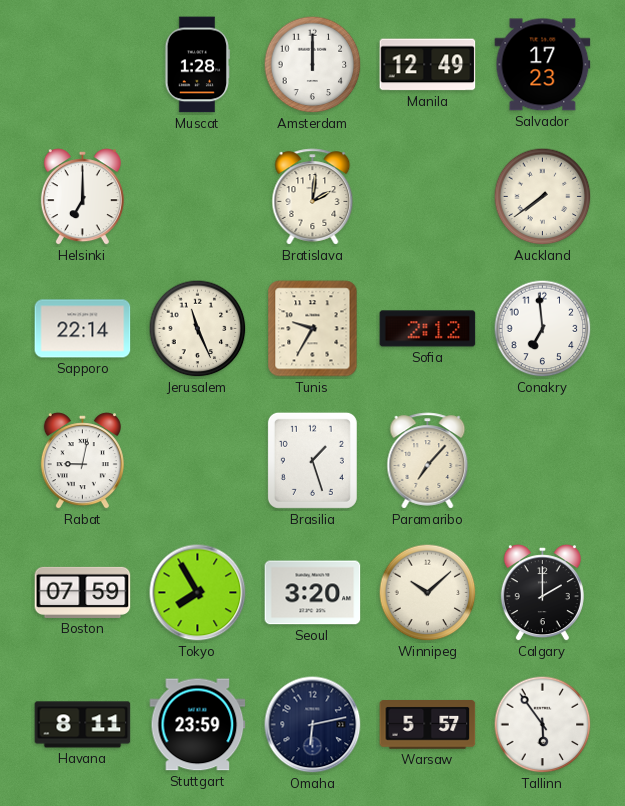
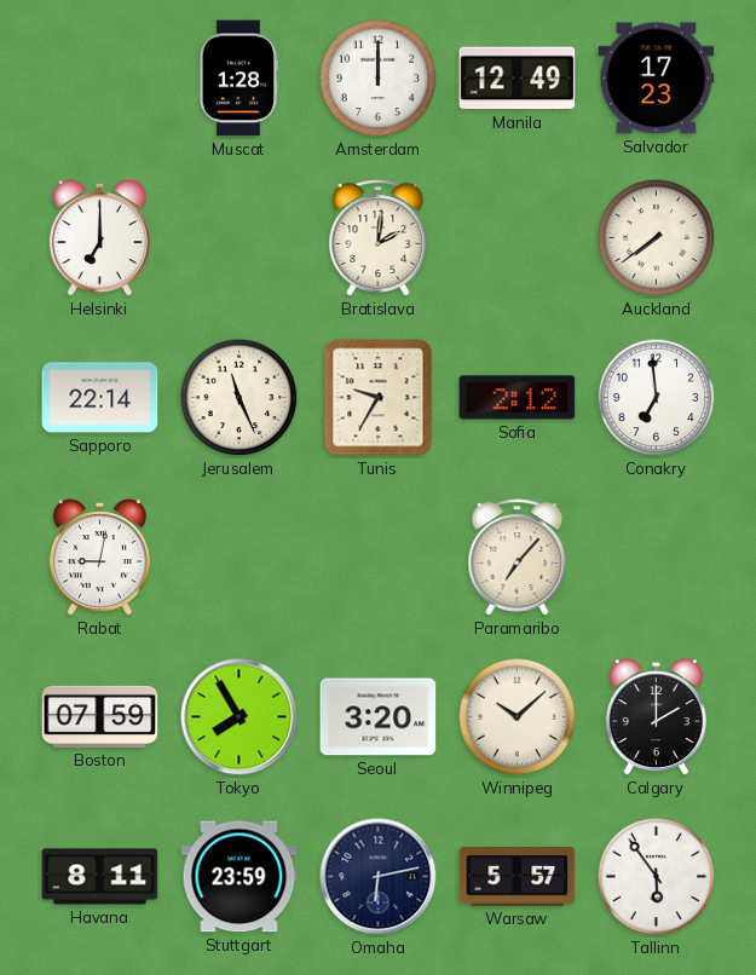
Brasilia: 1:27 -> none
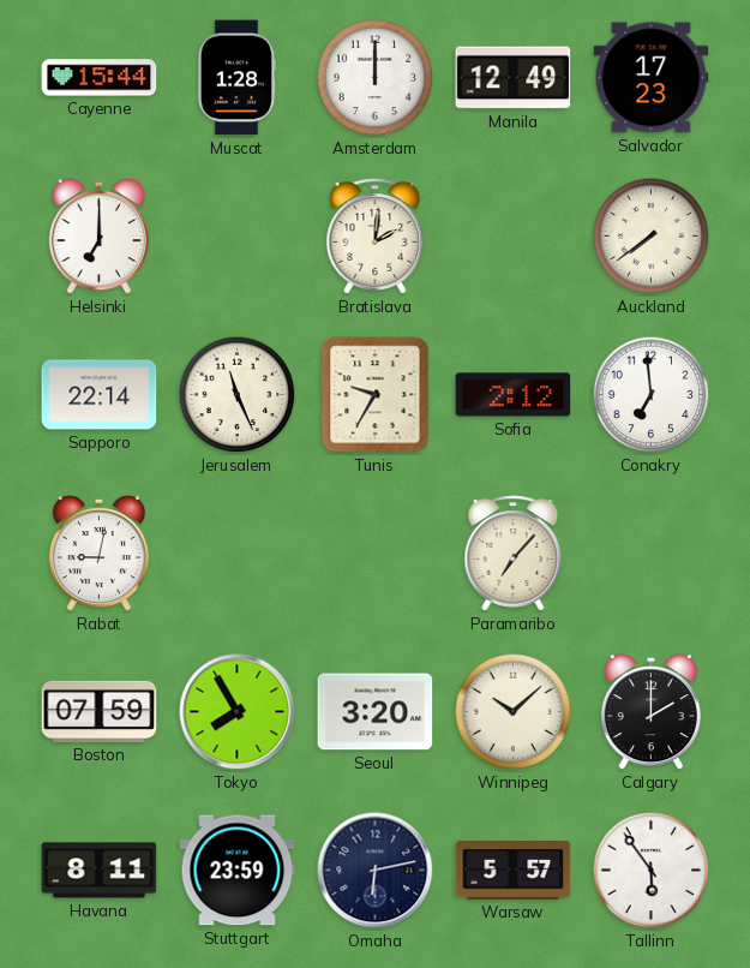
Cayenne: none -> 15:44
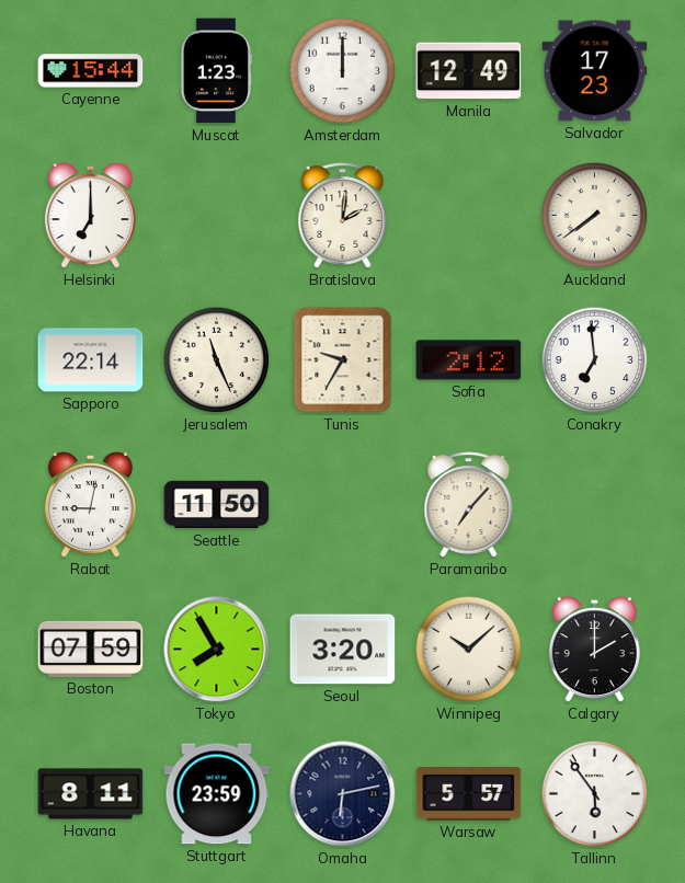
Muscat: 1:28 -> 1:23
Seattle: none -> 11:50
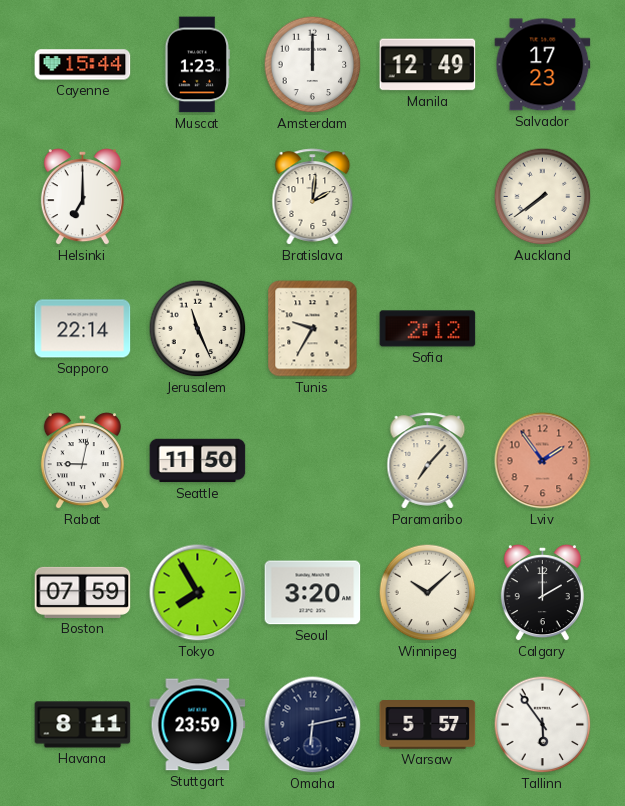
Conakry: 6:59 -> none
Lviv: none -> 1:54
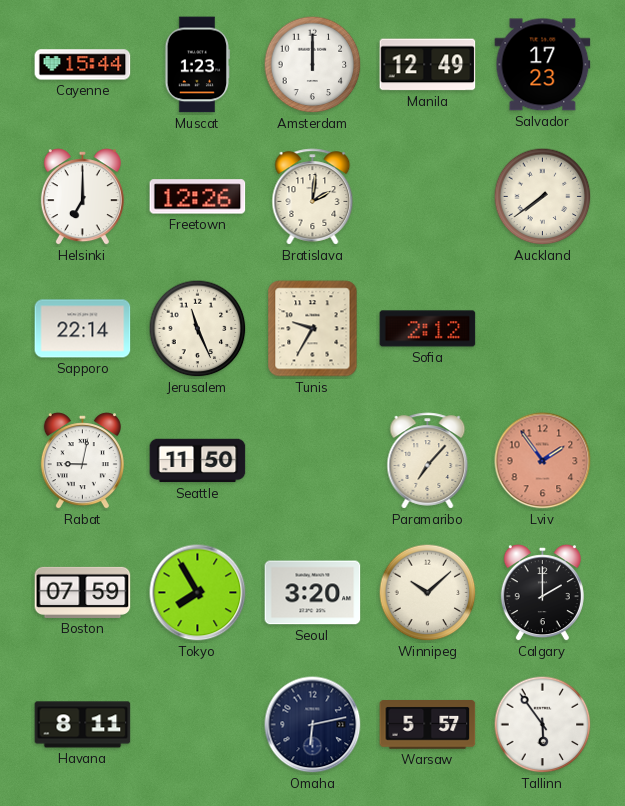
Freetown: none -> 12:26
Stuttgart: 23:59 -> none
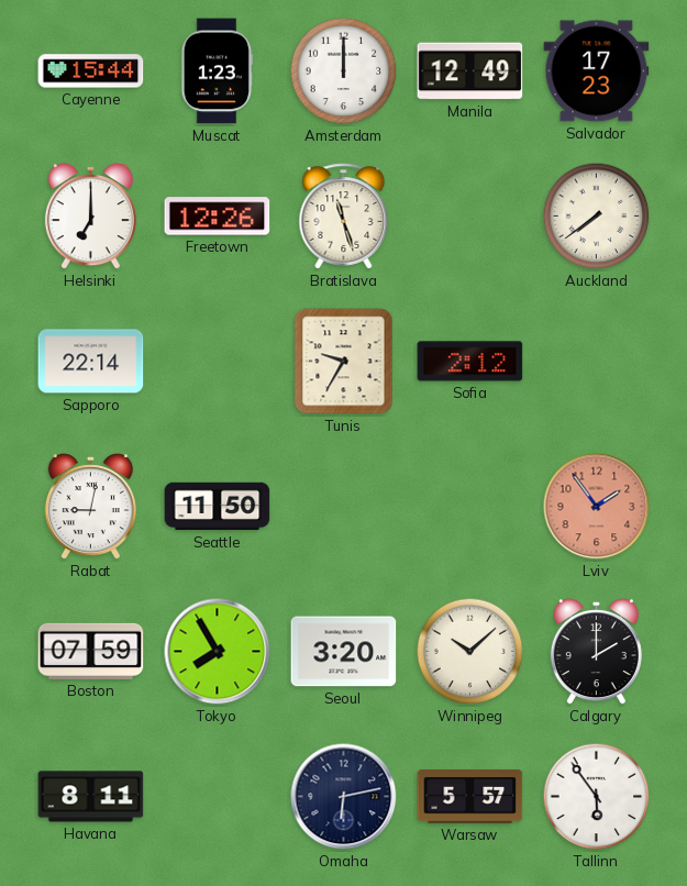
Bratislava: 2:01 -> 11:27
Jerusalem: 11:26 -> none
Paramaribo: 7:07 -> none
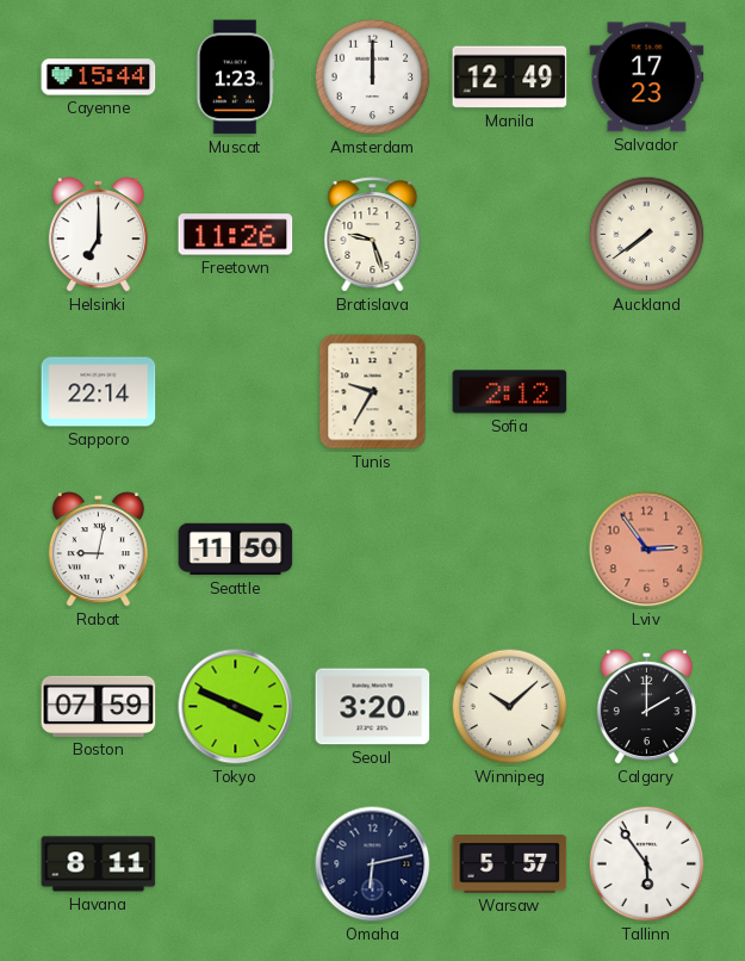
Freetown: 12:26 -> 11:26
Bratislava: 11:27 -> 9:27
Lviv: 1:54 -> 2:54
Tokyo: 7:55 -> 3:49
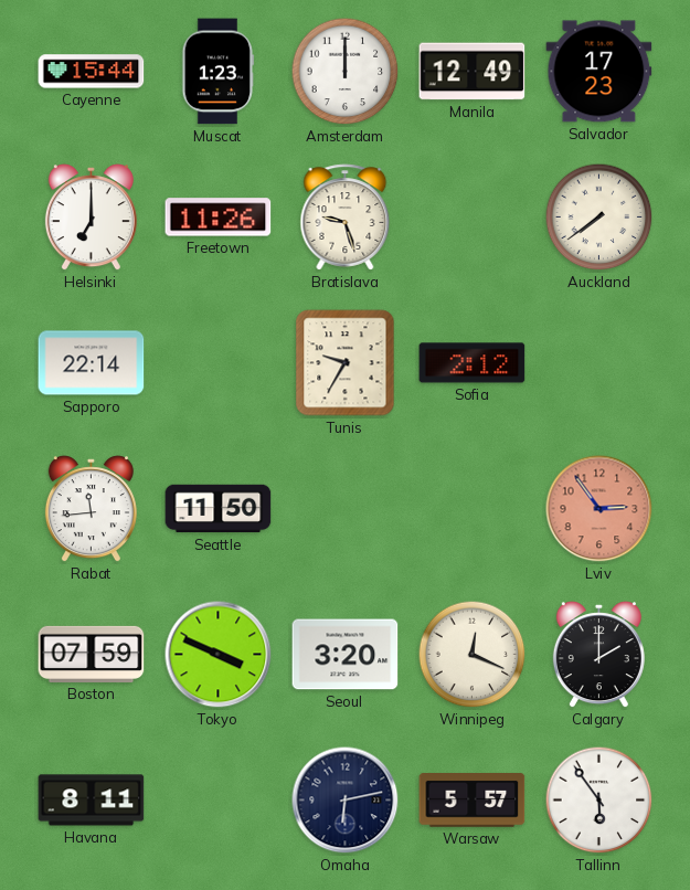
Rabat: 9:02 -> 11:44
Winnipeg: 10:08 -> 12:19
